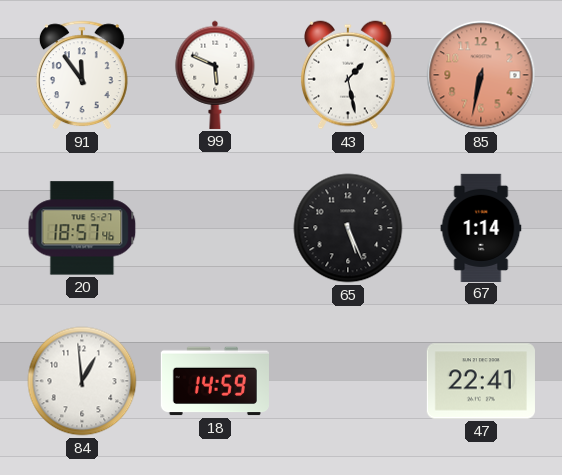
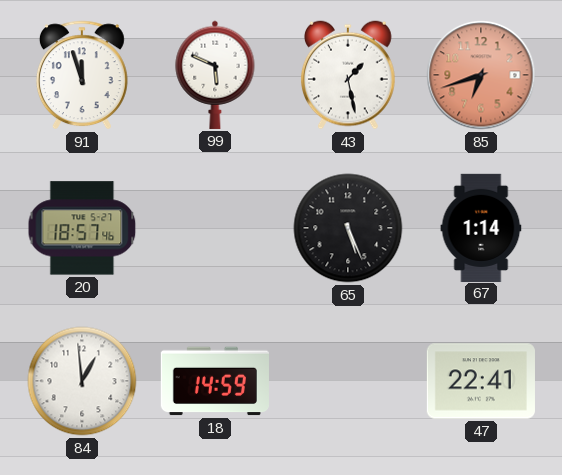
91: 11:54 -> 11:57
85: 6:32 -> 6:42
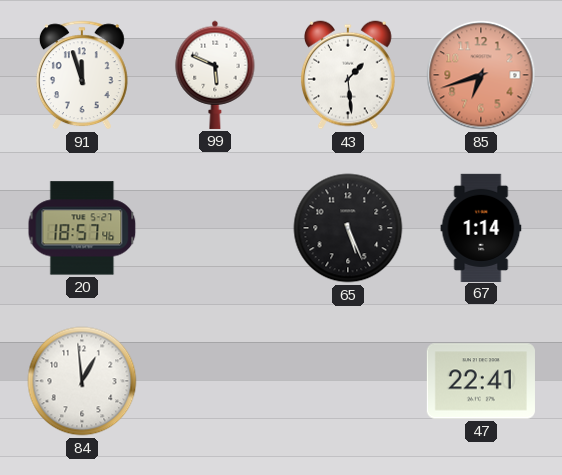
43: 1:28 -> 1:29
18: 14:59 -> none
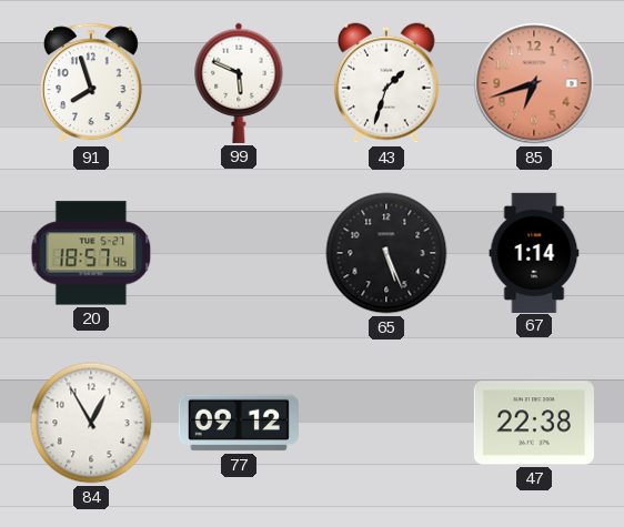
91: 11:57 -> 7:57
43: 1:29 -> 1:33
84: 12:59 -> 12:55
77: none -> 09:12
47: 22:41 -> 22:38
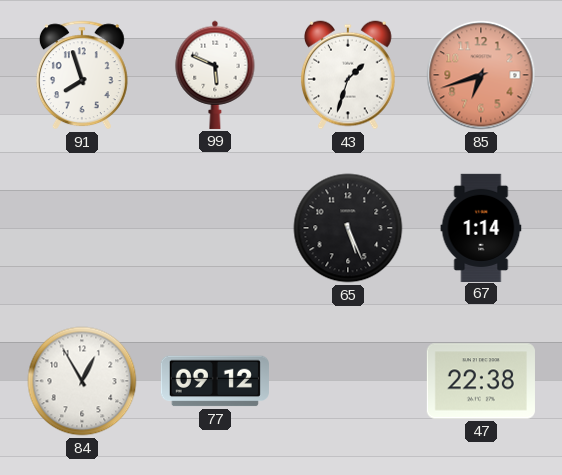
20: 18:57 -> none
